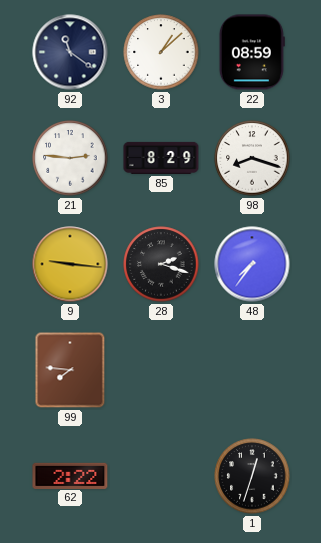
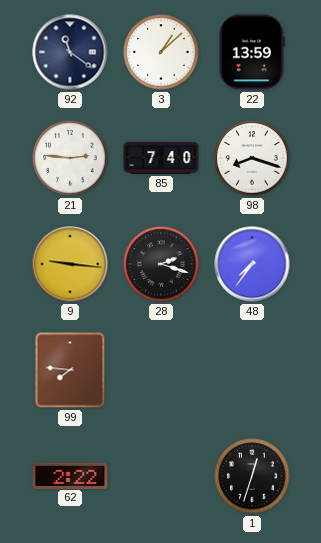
22: 08:59 -> 13:59
85: 8:29 -> 7:40
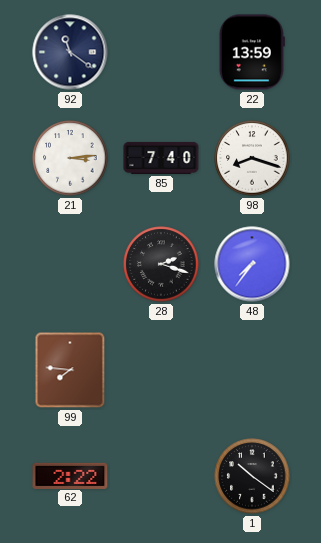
3: 1:08 -> none
21: 2:46 -> 3:14
9: 9:16 -> none
1: 12:33 -> 10:21
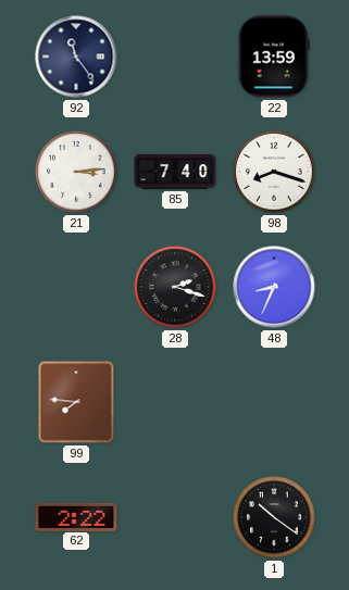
92: 11:21 -> 11:24
48: 7:36 -> 8:34
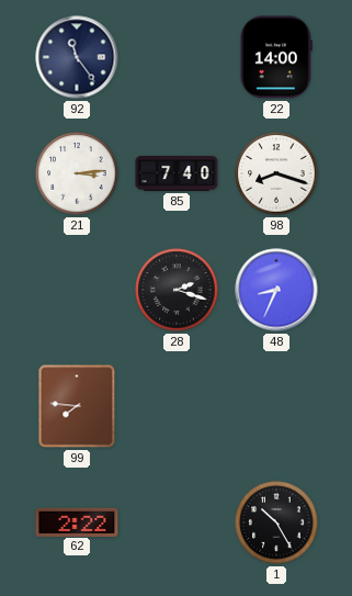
22: 13:59 -> 14:00
1: 10:21 -> 10:25
